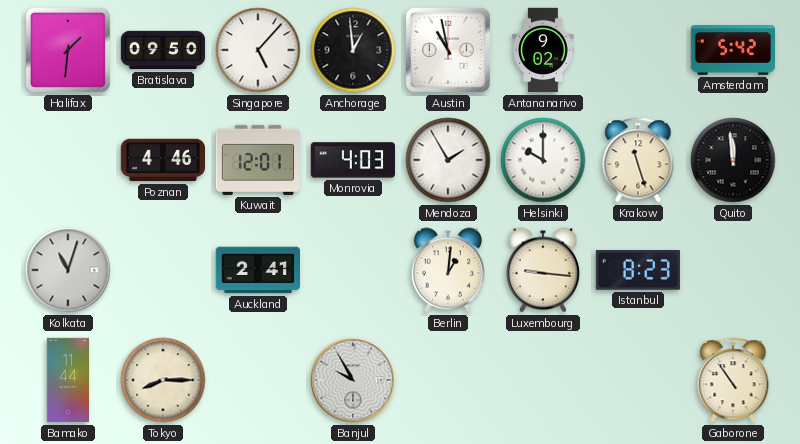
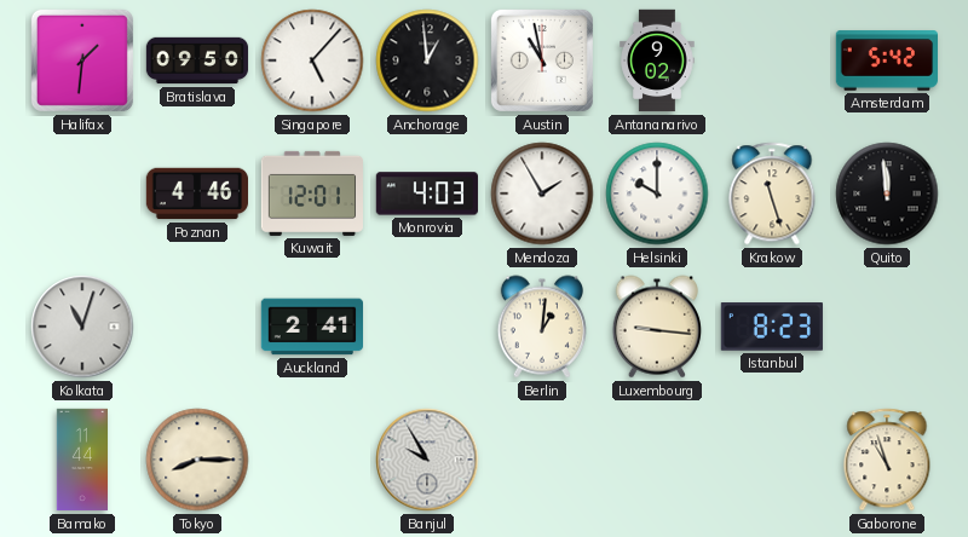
Gaborone: 10:54 -> 10:57
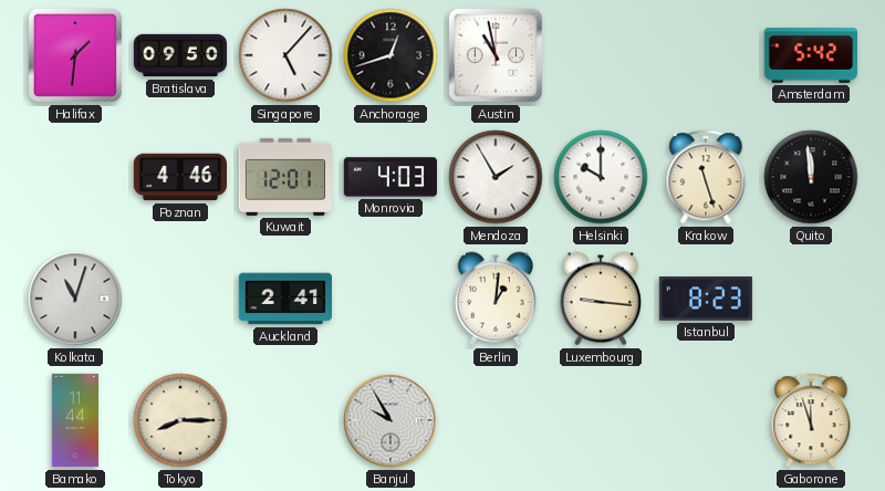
Anchorage: 12:59 -> 12:42
Antananarivo: 9:02 -> none
Gaborone: 10:57 -> 11:57
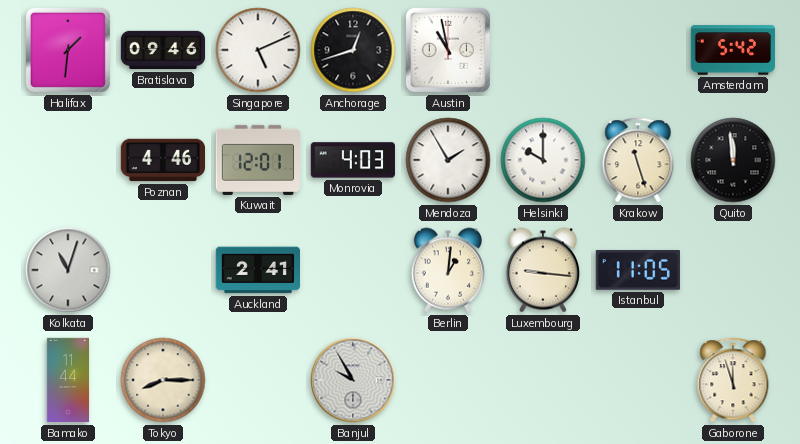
Bratislava: 09:50 -> 09:46
Singapore: 5:07 -> 5:11
Istanbul: 8:23 -> 11:05
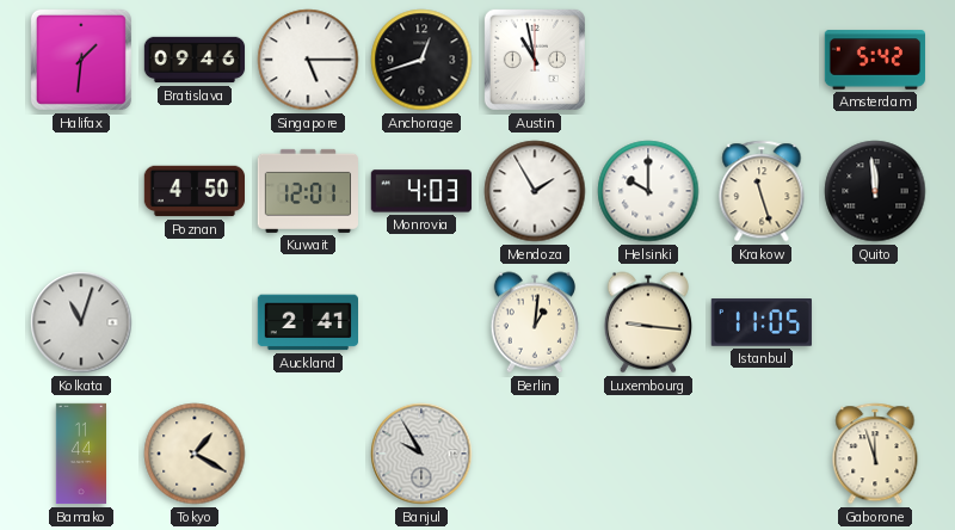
Singapore: 5:11 -> 5:15
Poznan: 4:46 -> 4:50
Tokyo: 8:15 -> 1:20
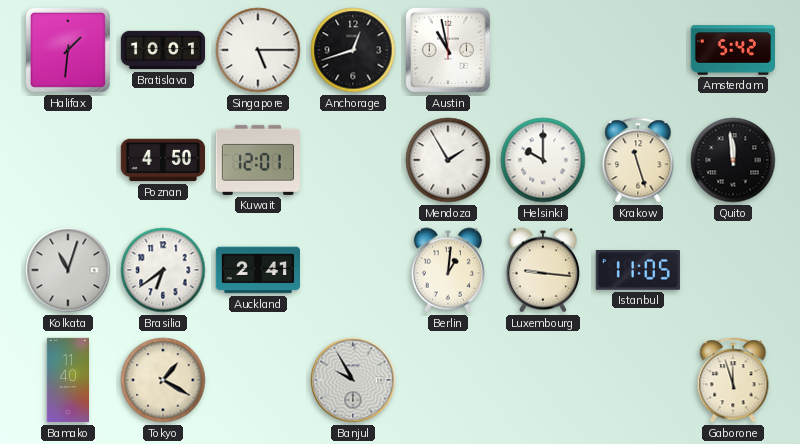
Bratislava: 09:46 -> 10:01
Monrovia: 4:03 -> none
Brasilia: none -> 6:39
Bamako: 11:44 -> 11:40
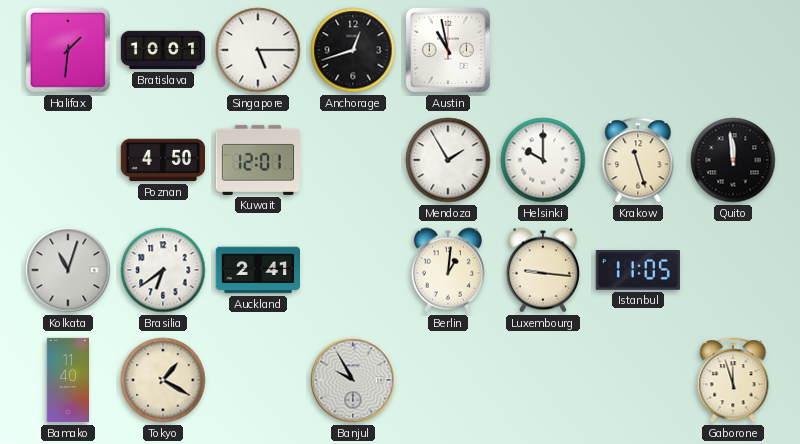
Amsterdam: 5:42 -> none
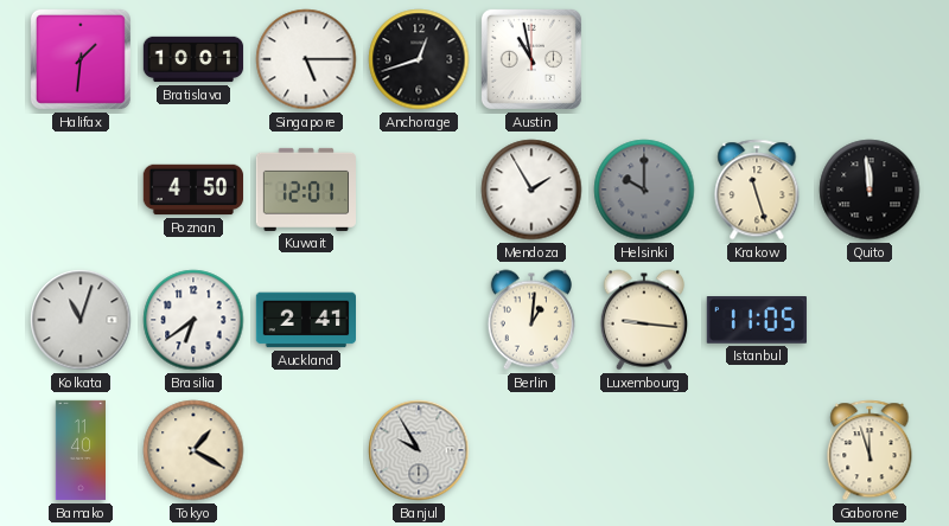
Helsinki dial: white -> grey
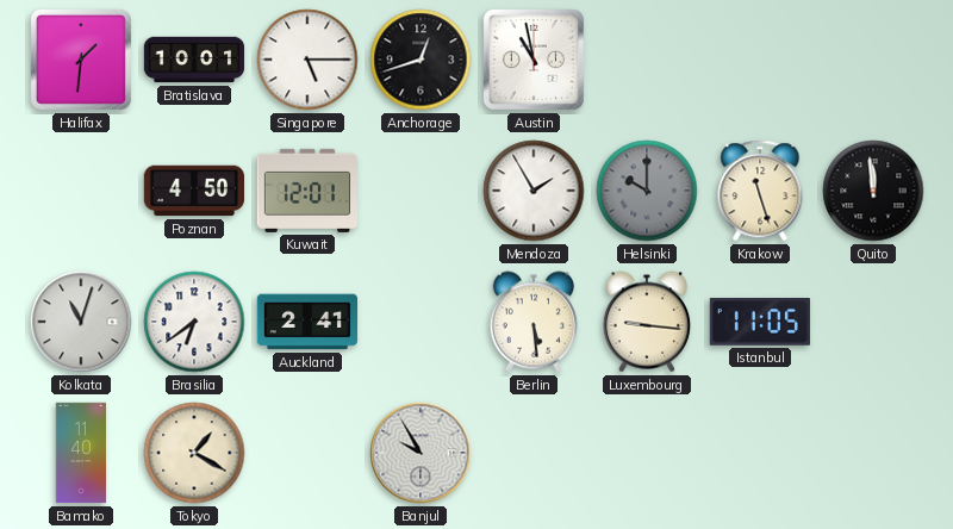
Berlin: 1:01 -> 5:29
Gaborone: 11:57 -> none
